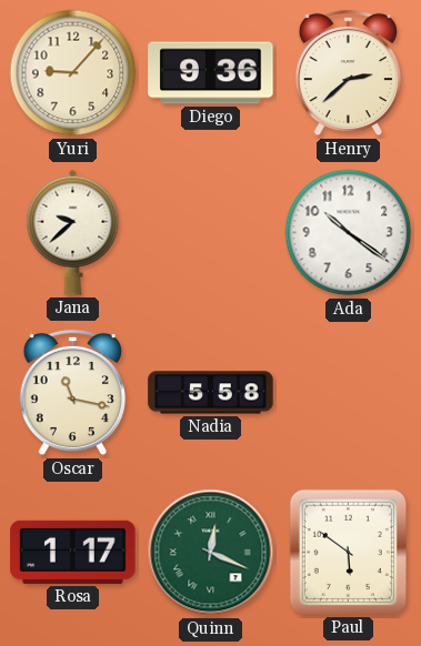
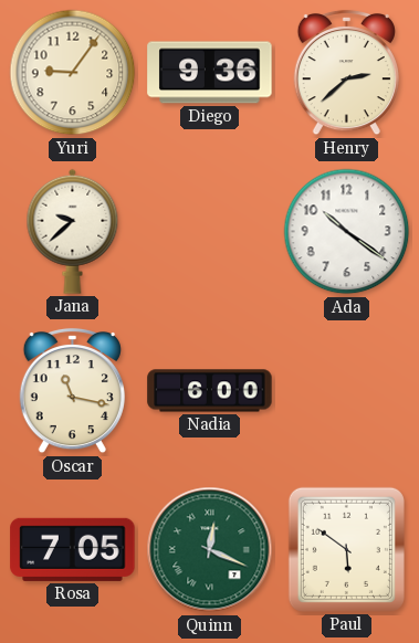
Yuri: 9:07 -> 9:06
Nadia: 5:58 -> 6:00
Rosa: 1:17 -> 7:05
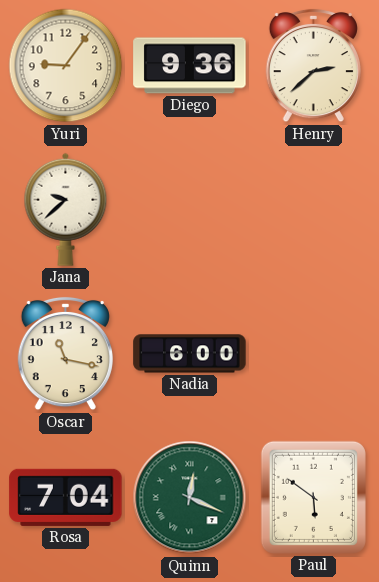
Ada: 10:21 -> none
Rosa: 7:05 -> 7:04
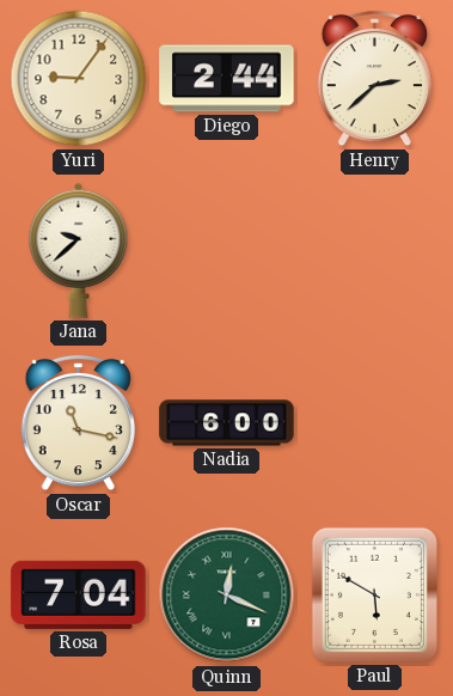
Diego: 9:36 -> 2:44
Paul: 5:51 -> 5:50
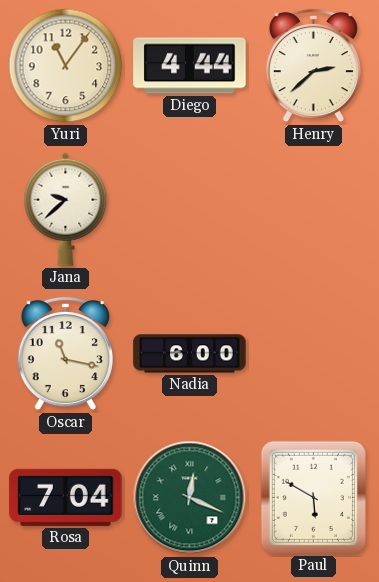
Yuri: 9:06 -> 11:06
Diego: 2:44 -> 4:44
